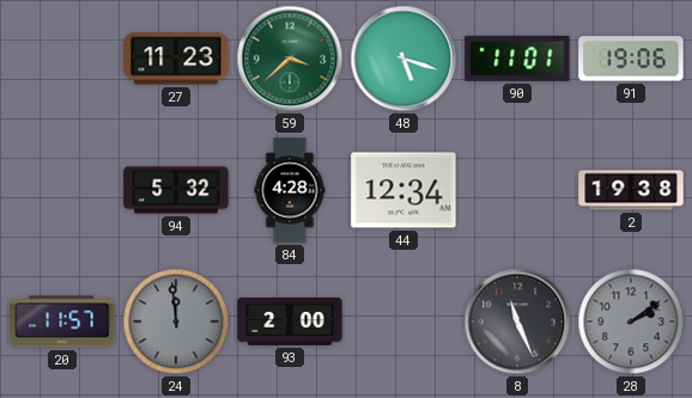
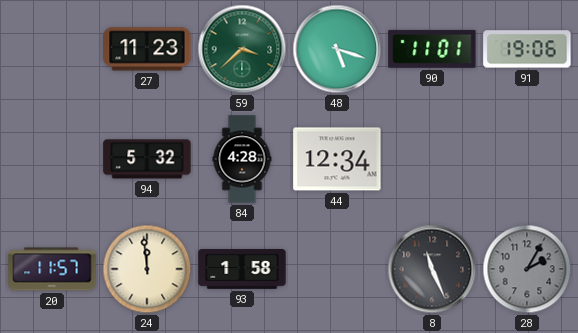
2: 19:38 -> none
24 dial: grey -> cream
93: 2:00 -> 1:58
28: 2:09 -> 2:05
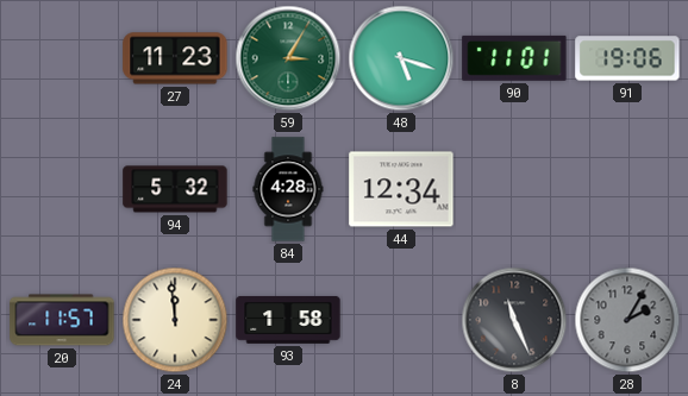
59: 3:38 -> 3:05
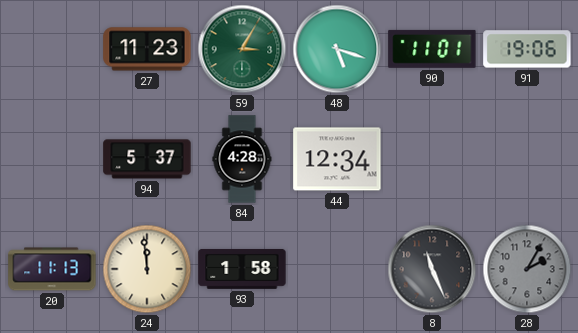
94: 5:32 -> 5:37
20: 11:57 -> 11:13
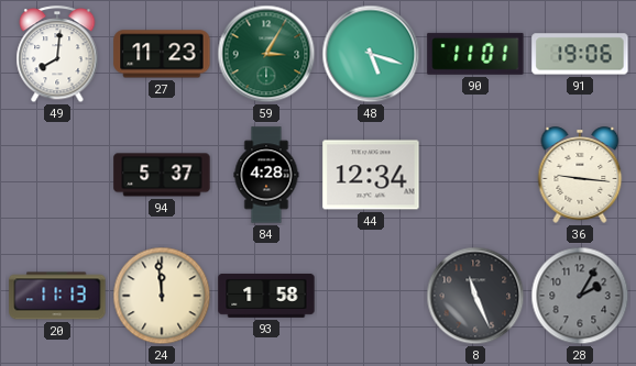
49: none -> 8:01
36: none -> 9:16
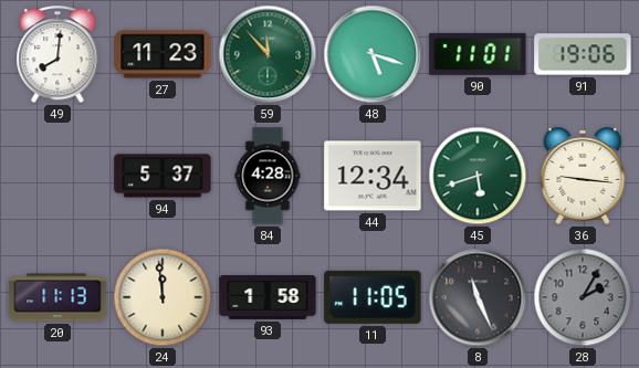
59: 3:05 -> 11:53
45: none -> 5:42
11: none -> 11:05
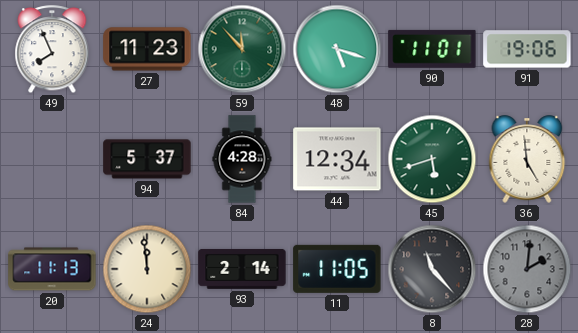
49: 8:01 -> 7:56
36: 9:16 -> 4:59
93: 1:58 -> 2:14
8: 11:26 -> 11:23
28: 2:05 -> 2:01
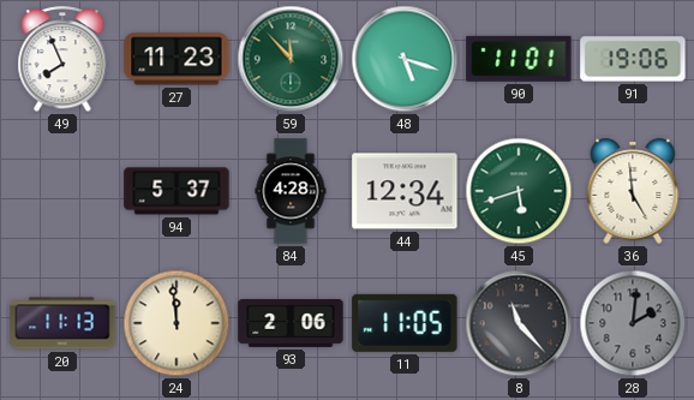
93: 2:14 -> 2:06
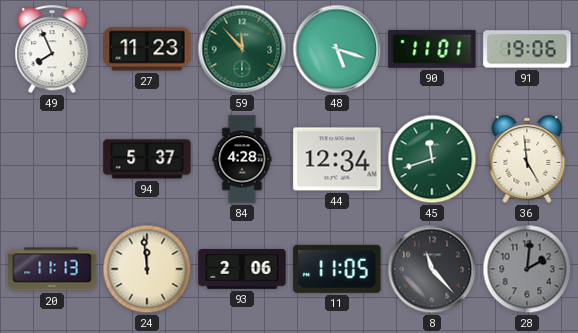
45: 5:42 -> 11:42
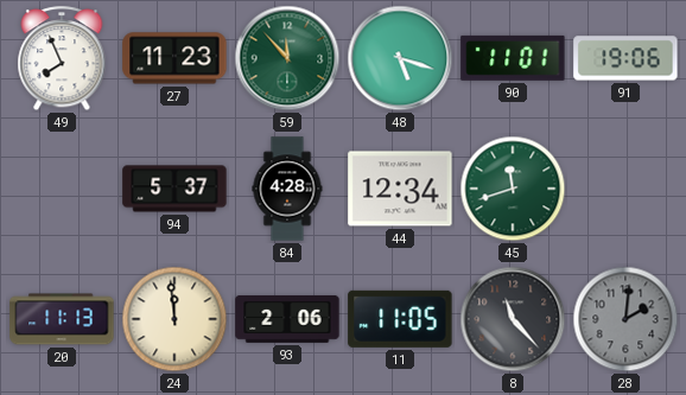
36: 4:59 -> none
